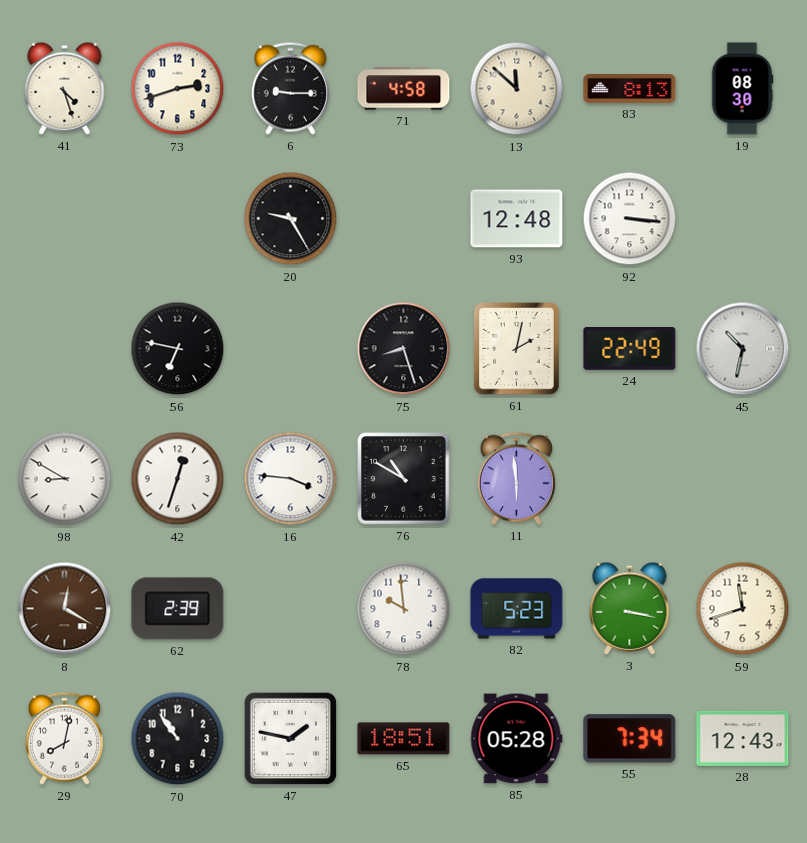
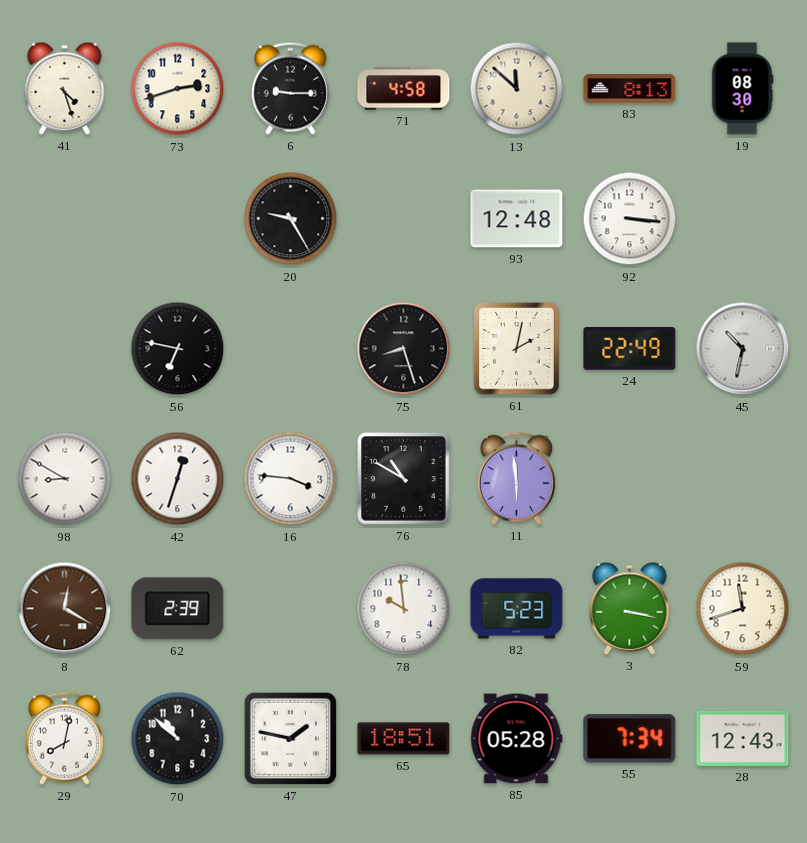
70: 10:54 -> 10:52
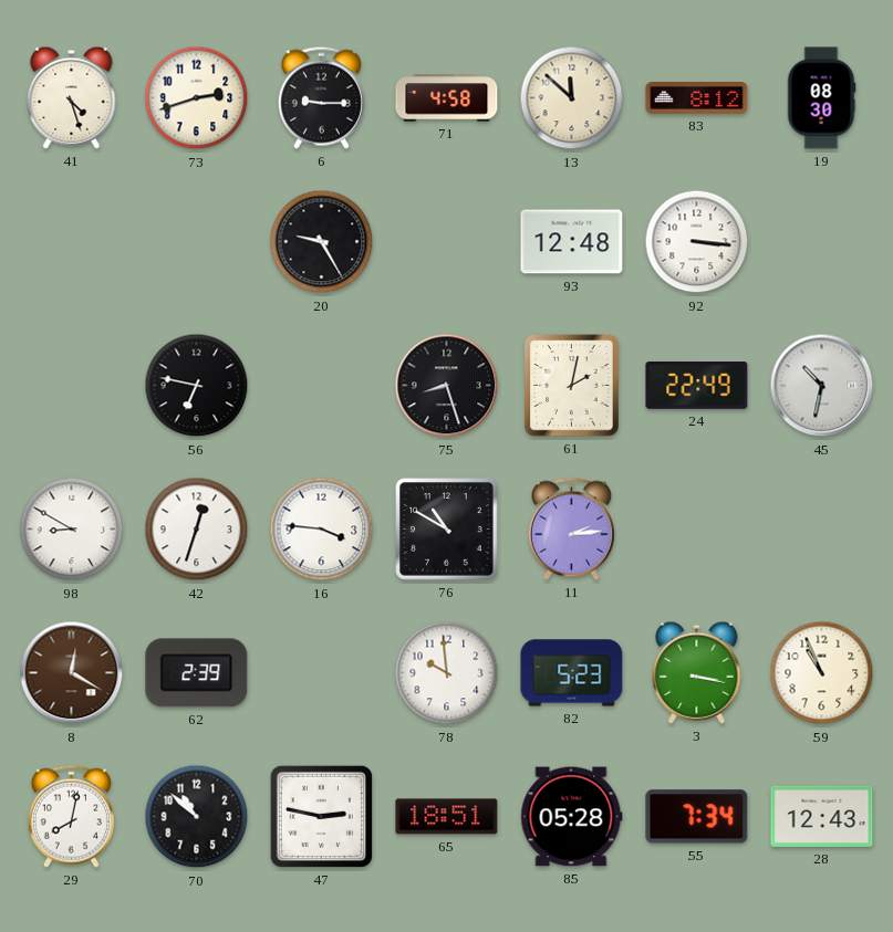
83: 8:13 -> 8:12
11: 5:59 -> 2:14
59: 11:42 -> 10:56
47: 1:47 -> 2:47
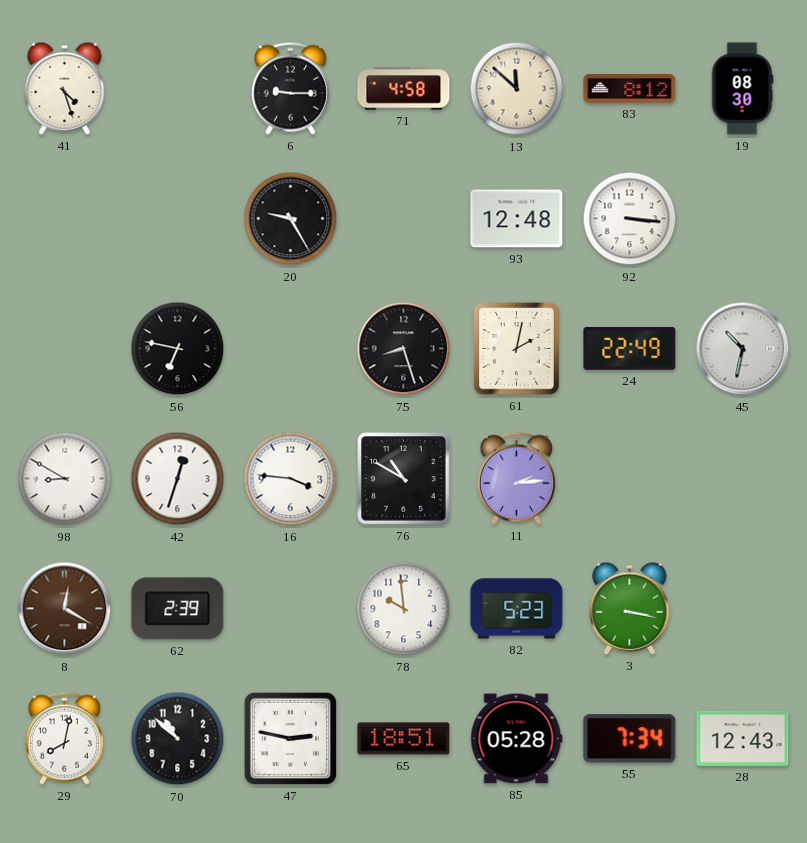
73: 2:42 -> none
59: 10:56 -> none
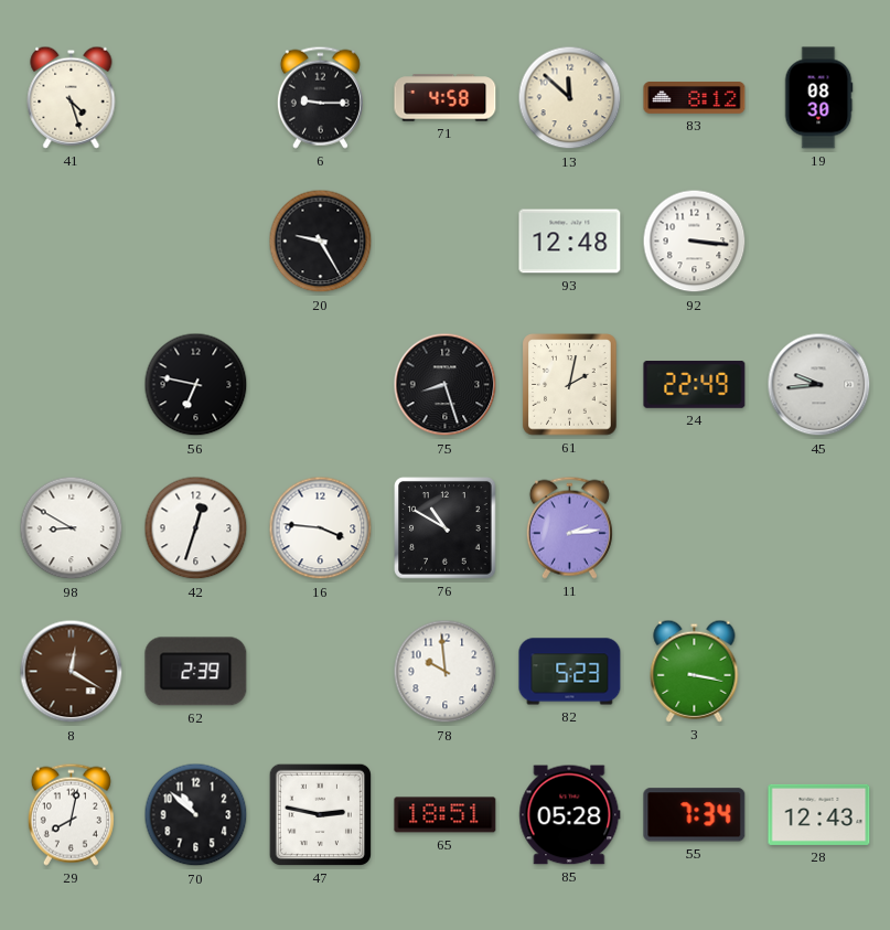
45: 10:32 -> 9:44
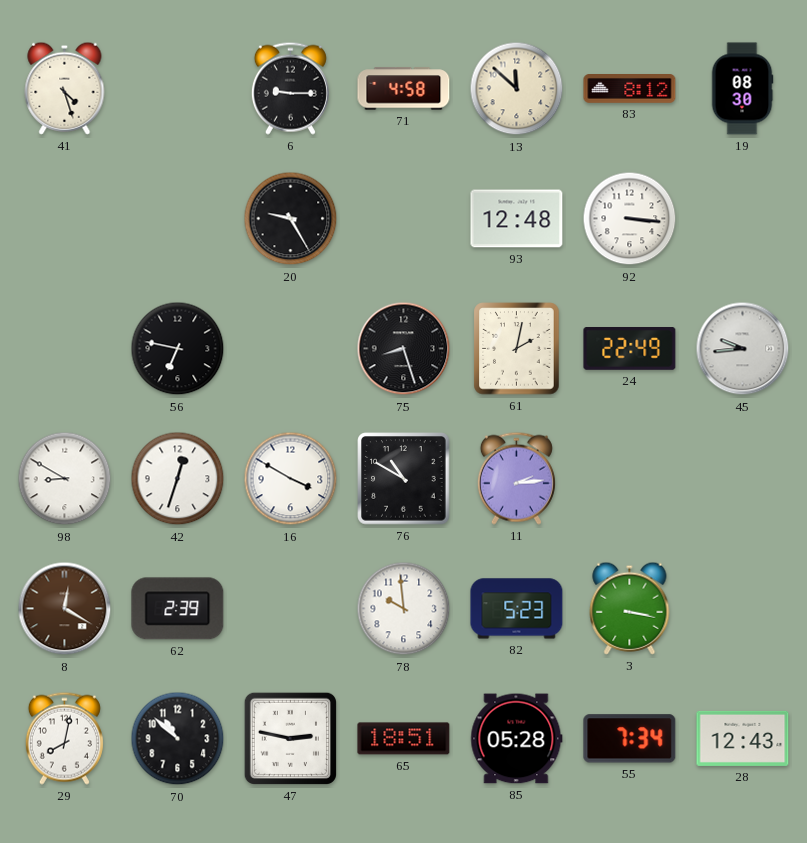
16: 3:46 -> 3:50
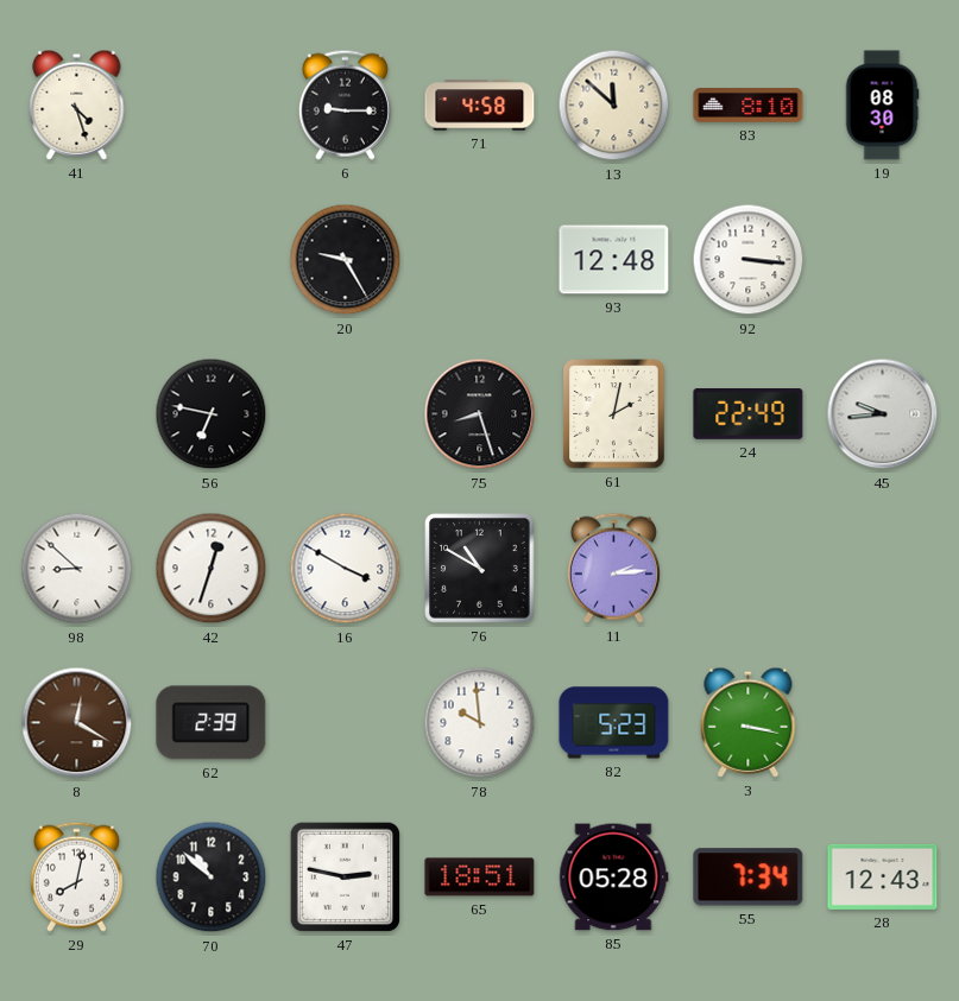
83: 8:12 -> 8:10
98: 8:50 -> 8:52
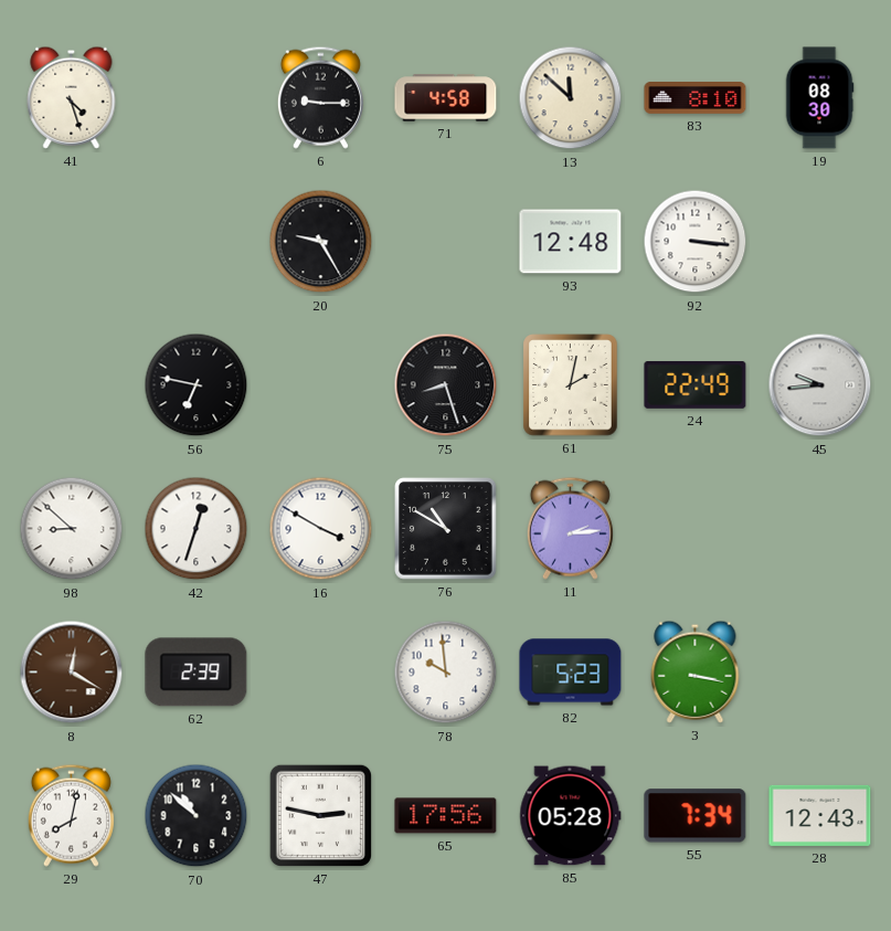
65: 18:51 -> 17:56
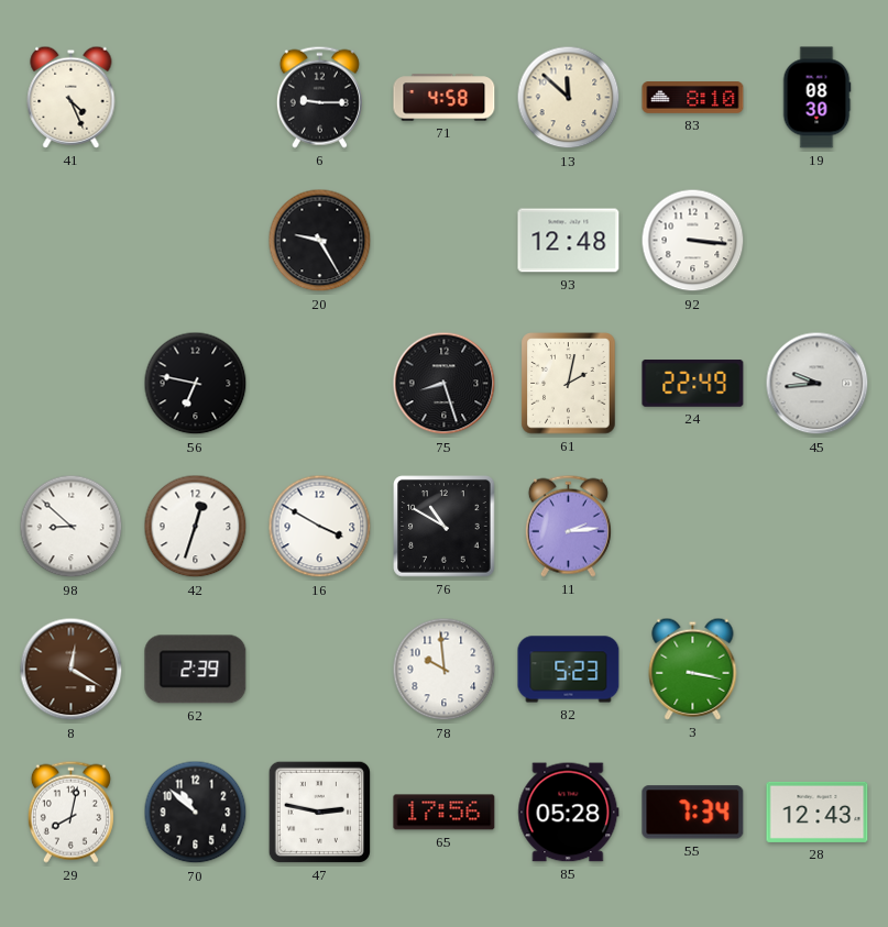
41: 4:27 -> 4:26
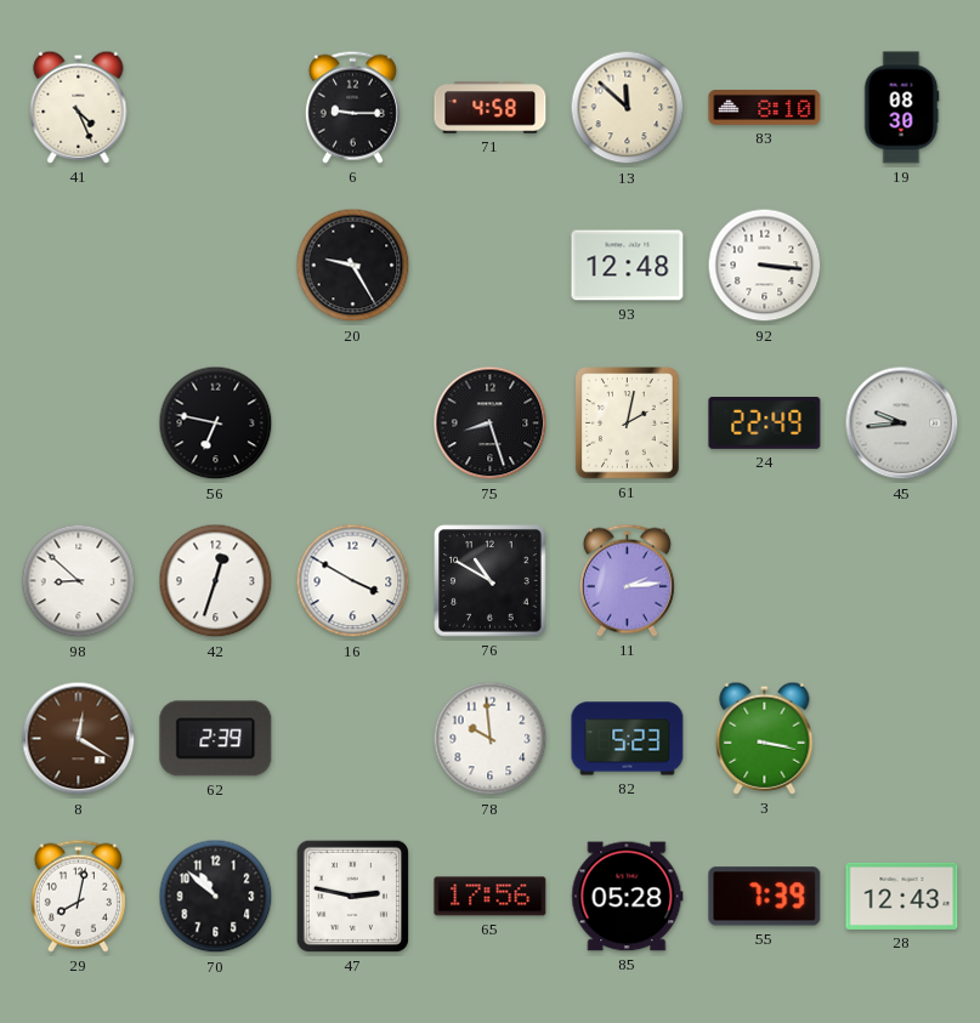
55: 7:34 -> 7:39
